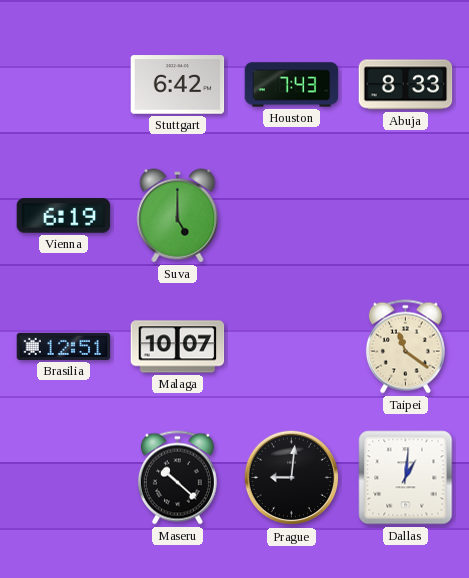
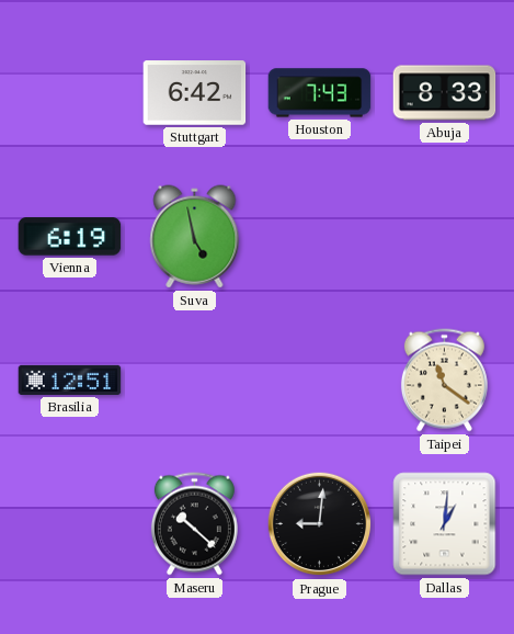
Suva: 5:00 -> 4:58
Malaga: 10:07 -> none
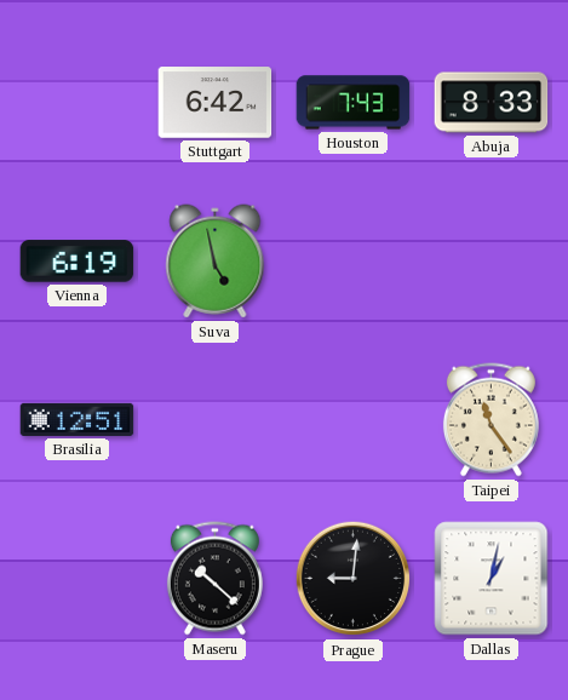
Taipei: 11:21 -> 11:24
Dallas: 1:01 -> 1:02
